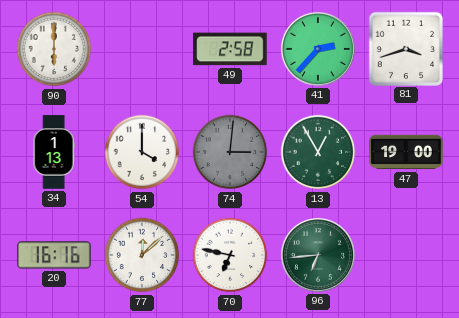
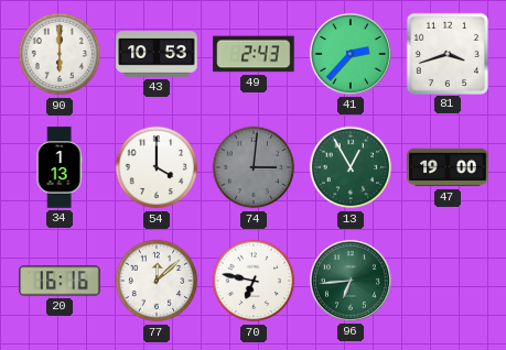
43: none -> 10:53
49: 2:58 -> 2:43
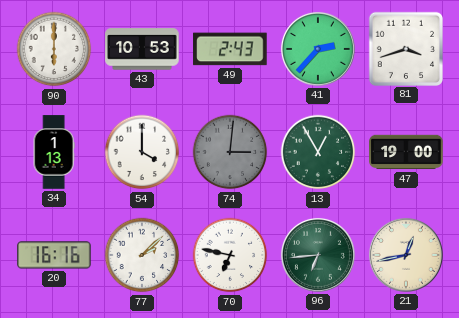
77: 12:08 -> 2:08
21: none -> 12:43
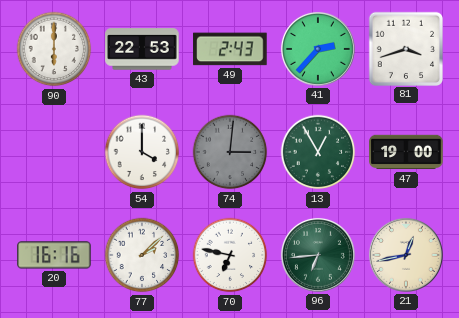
43: 10:53 -> 22:53
34: 1:13 -> none
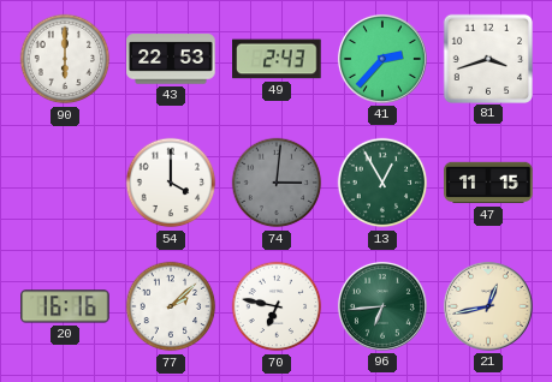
47: 19:00 -> 11:15
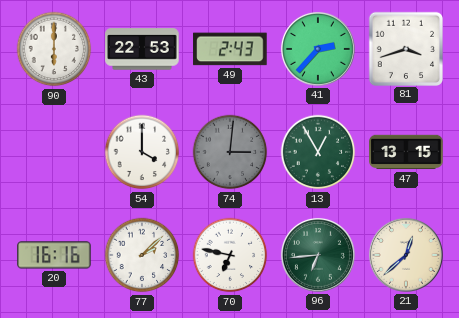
47: 11:15 -> 13:15
21: 12:43 -> 12:38
